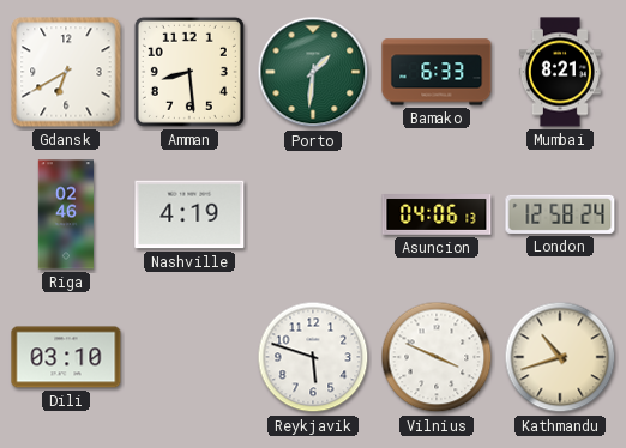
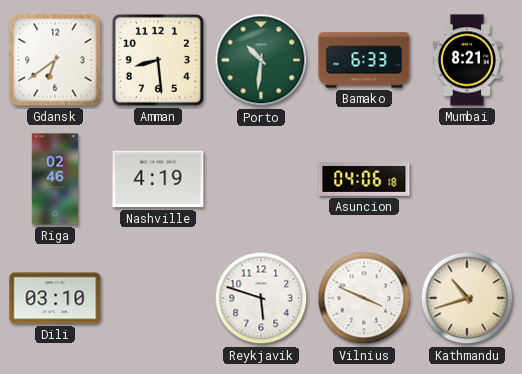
Gdansk: 6:40 -> 6:39
Porto: 1:31 -> 10:31
Asuncion: 04:06:13 -> 04:06:18
London: 12:58 -> none
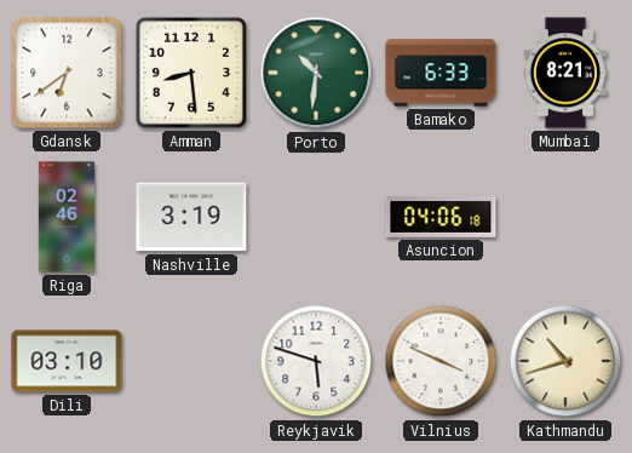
Nashville: 4:19 -> 3:19
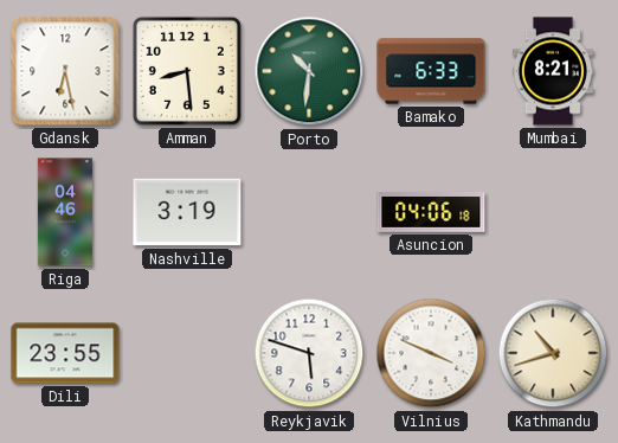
Gdansk: 6:39 -> 6:28
Riga: 02:46 -> 04:46
Dili: 03:10 -> 23:55
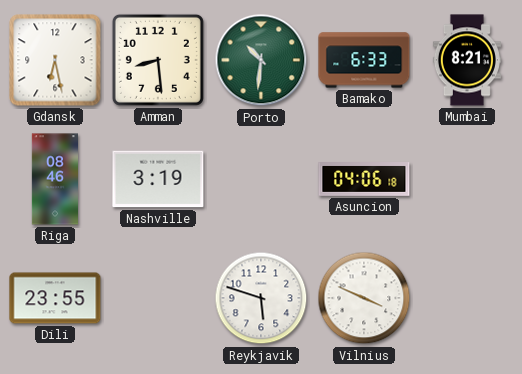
Riga: 04:46 -> 08:46
Kathmandu: 10:42 -> none
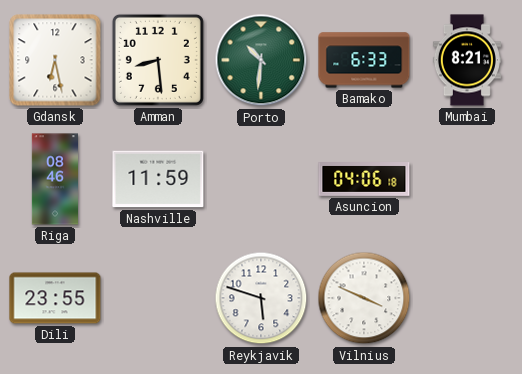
Nashville: 3:19 -> 11:59
